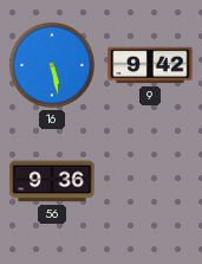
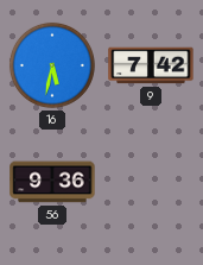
16: 5:28 -> 5:32
9: 9:42 -> 7:42
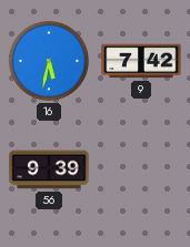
56: 9:36 -> 9:39
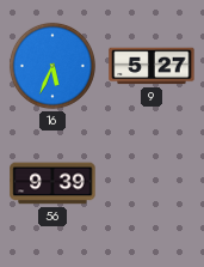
16: 5:32 -> 5:34
9: 7:42 -> 5:27
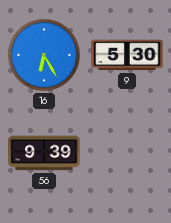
16: 5:34 -> 6:25
9: 5:27 -> 5:30
